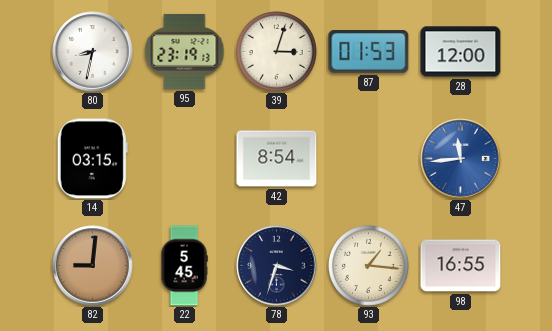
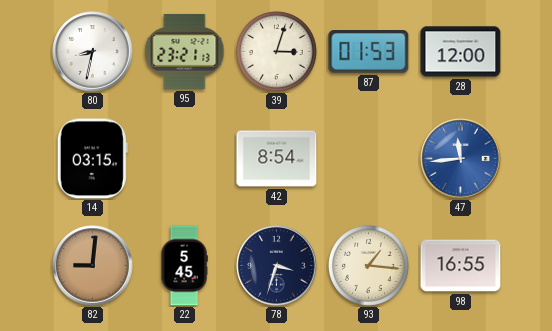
95: 23:19 -> 23:21
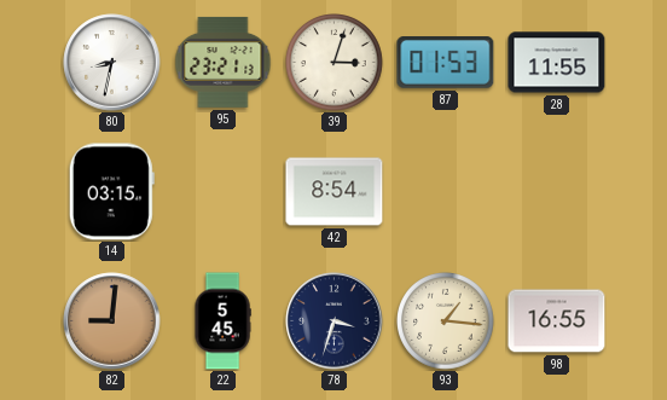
28: 12:00 -> 11:55
47: 11:44 -> none
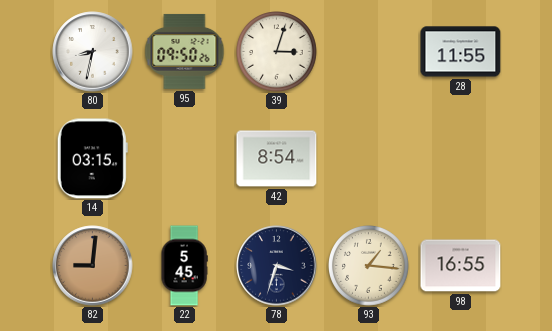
95: 23:21 -> 09:50
87: 01:53 -> none
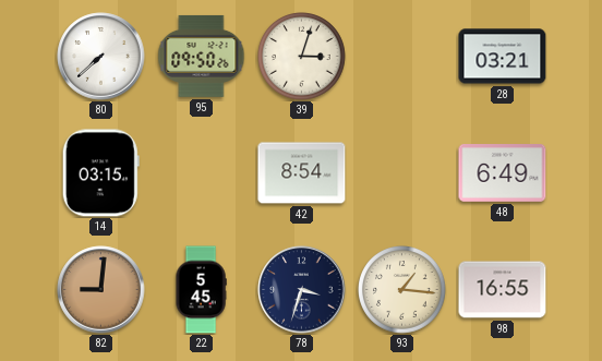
80: 8:32 -> 7:38
28: 11:55 -> 03:21
48: none -> 6:49
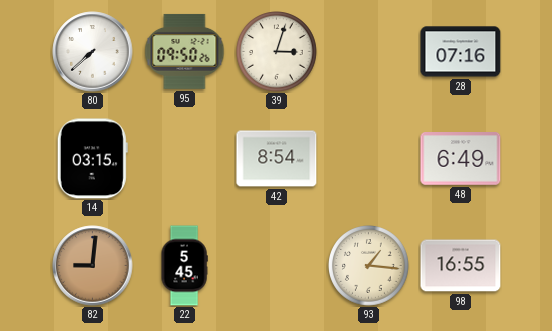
28: 03:21 -> 07:16
78: 3:33 -> none
